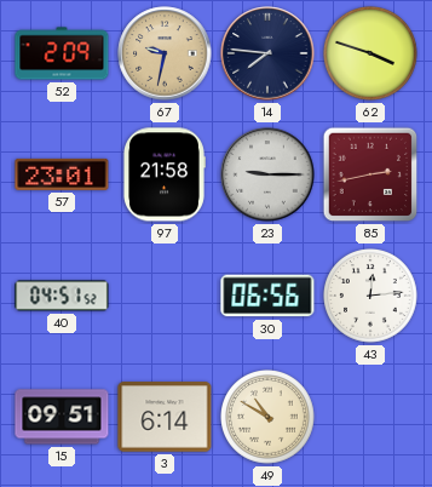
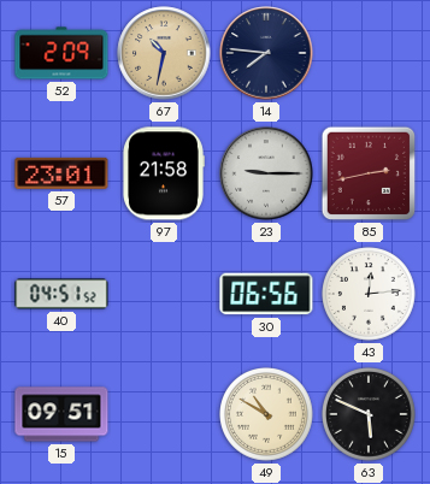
67: 9:32 -> 10:32
62: 3:48 -> none
3: 6:14 -> none
63: none -> 5:49
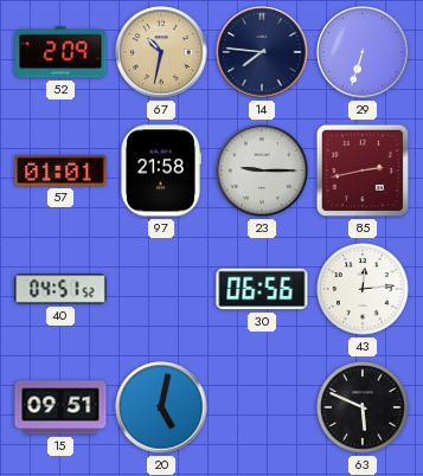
29: none -> 6:33
57: 23:01 -> 01:01
20: none -> 5:02
49: 10:50 -> none
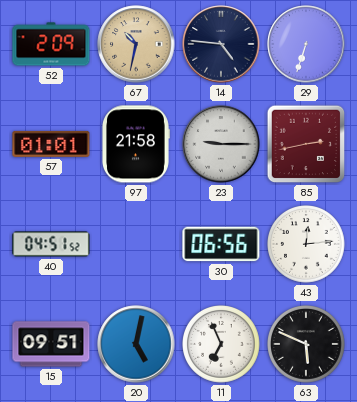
14: 7:46 -> 4:46
11: none -> 6:56
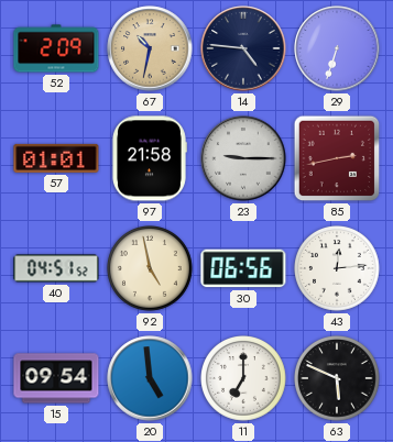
92: none -> 4:58
15: 09:51 -> 09:54
20: 5:02 -> 4:59
11: 6:56 -> 7:00
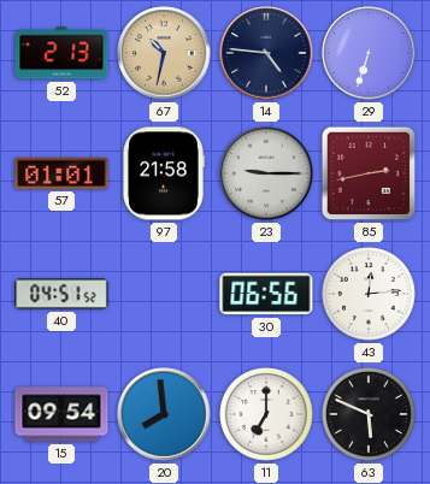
52: 2:09 -> 2:13
92: 4:58 -> none
20: 4:59 -> 7:59
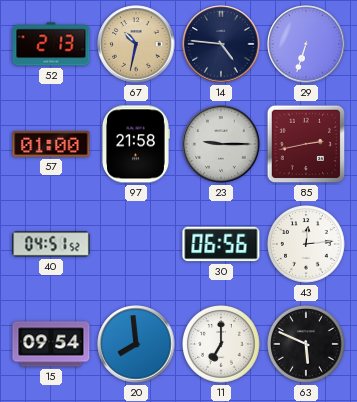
57: 01:01 -> 01:00
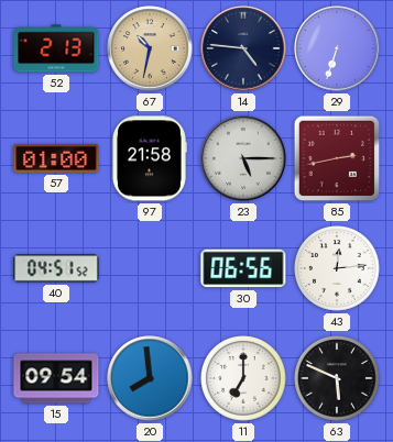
23: 9:15 -> 5:15
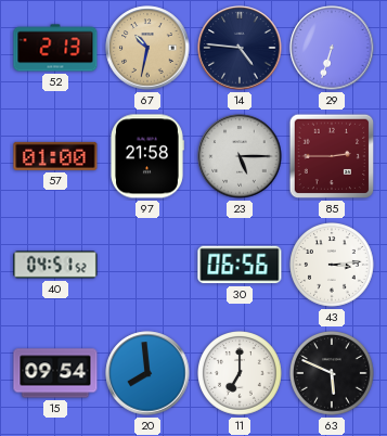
85: 2:43 -> 2:45
43: 12:14 -> 3:14
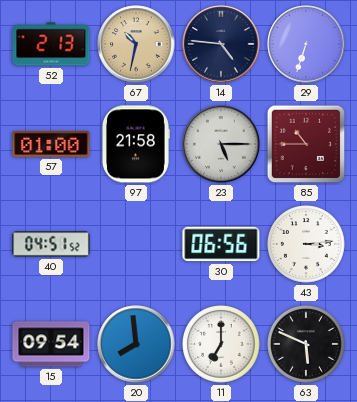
85: 2:45 -> 10:45
